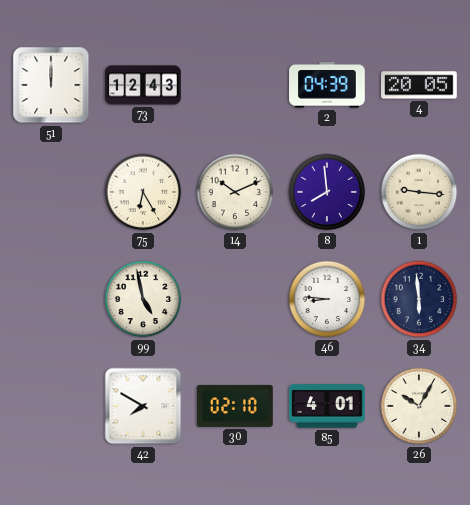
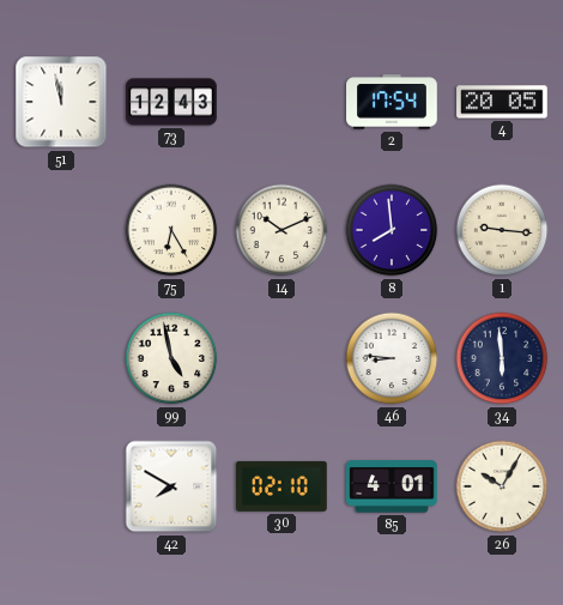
51: 12:00 -> 11:58
2: 04:39 -> 17:54
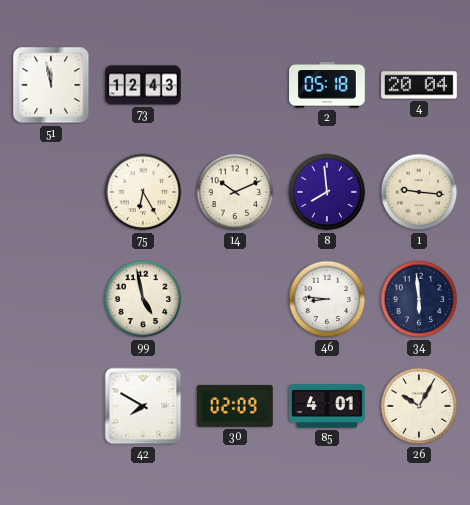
2: 17:54 -> 05:18
4: 20:05 -> 20:04
30: 02:10 -> 02:09
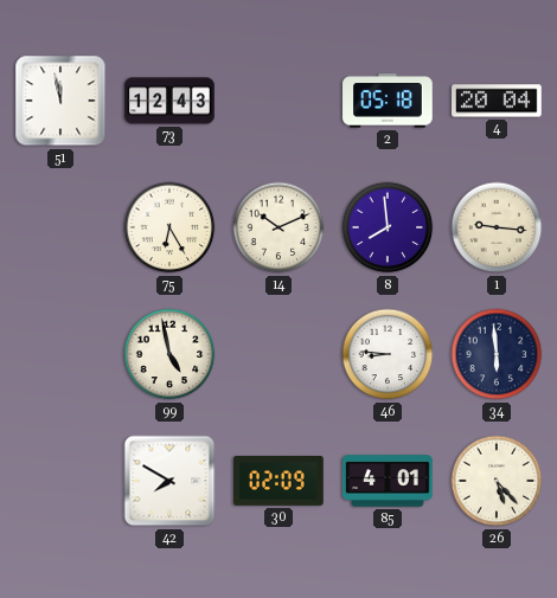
26: 10:05 -> 5:23
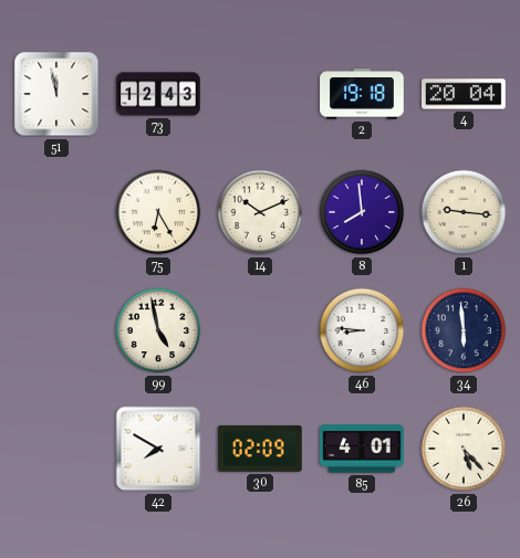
2: 05:18 -> 19:18
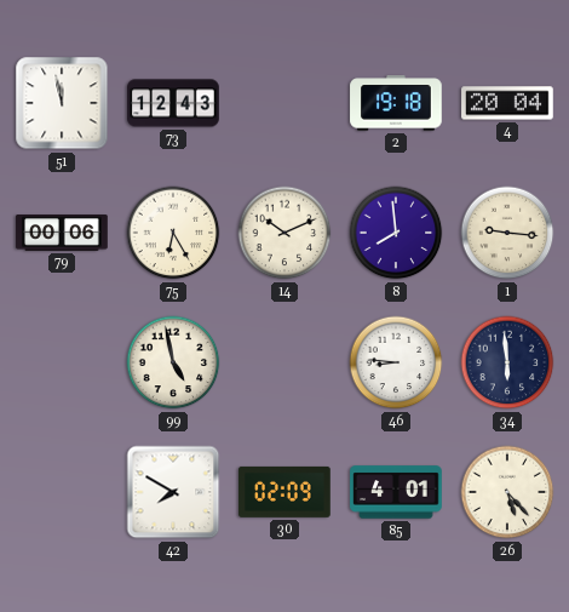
79: none -> 00:06
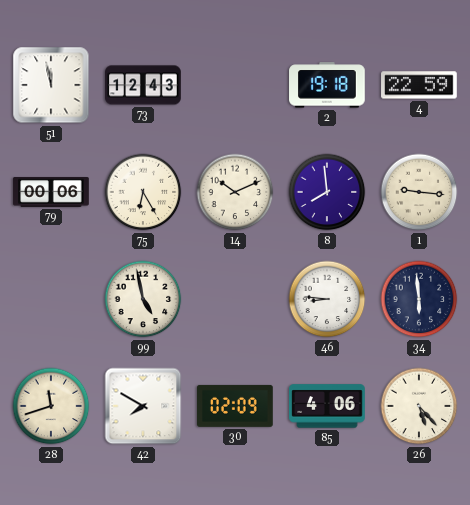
4: 20:04 -> 22:59
28: none -> 11:42
85: 4:01 -> 4:06
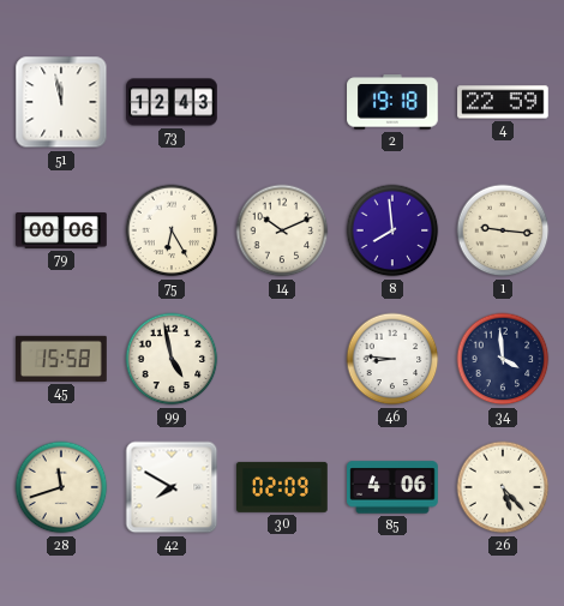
45: none -> 15:58
34: 5:59 -> 3:59
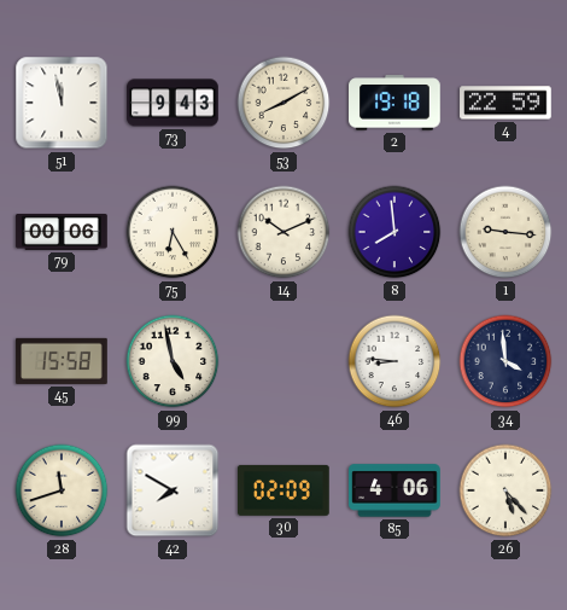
73: 12:43 -> 9:43
53: none -> 8:10
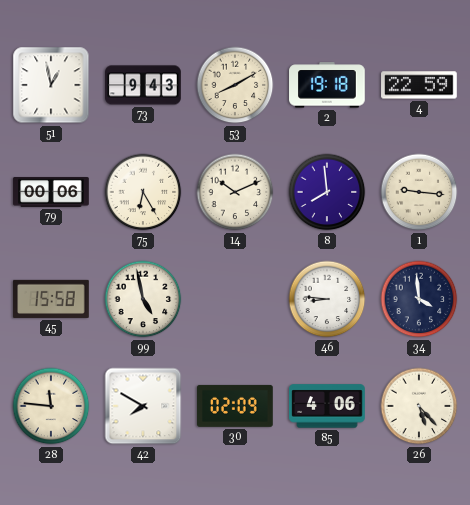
51: 11:58 -> 12:58
28: 11:42 -> 11:46
